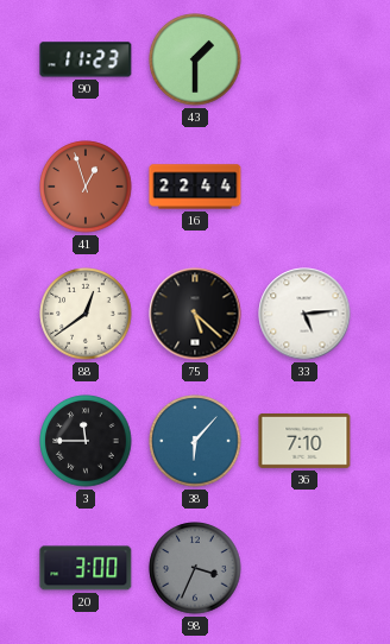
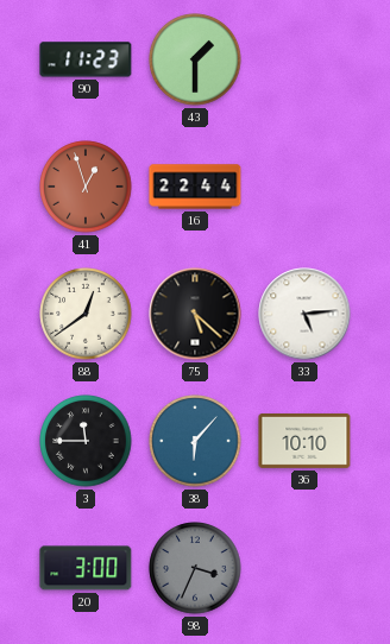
36: 7:10 -> 10:10
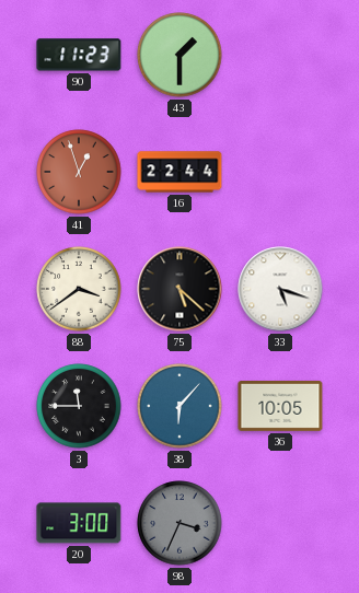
88: 12:39 -> 3:39
33: 5:14 -> 5:18
36: 10:10 -> 10:05
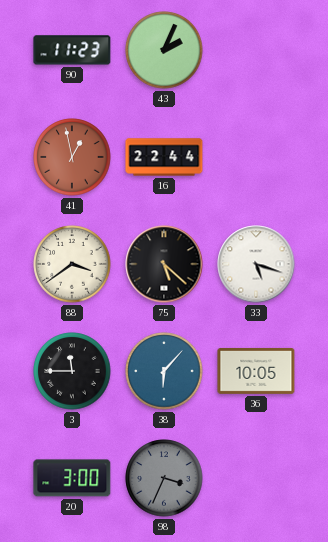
43: 1:30 -> 2:04
41: 12:57 -> 12:58
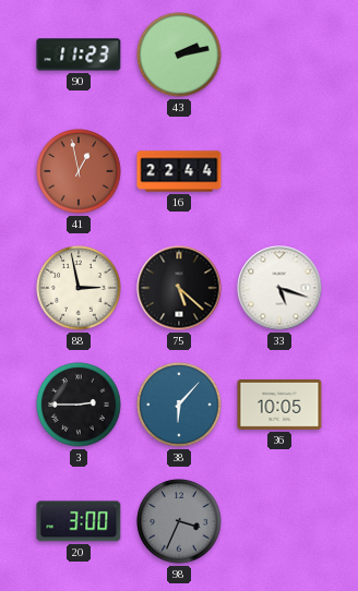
43: 2:04 -> 2:13
88: 3:39 -> 2:58
3: 11:45 -> 2:45
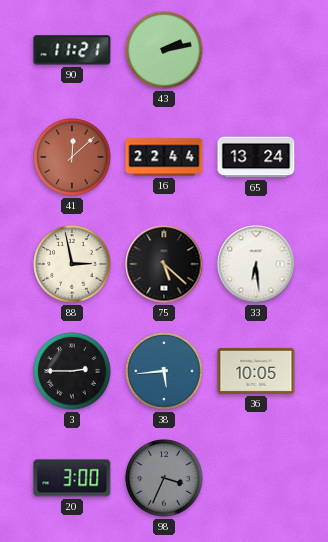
90: 11:23 -> 11:21
41: 12:58 -> 12:08
65: none -> 13:24
33: 5:18 -> 6:29
38: 6:07 -> 5:44
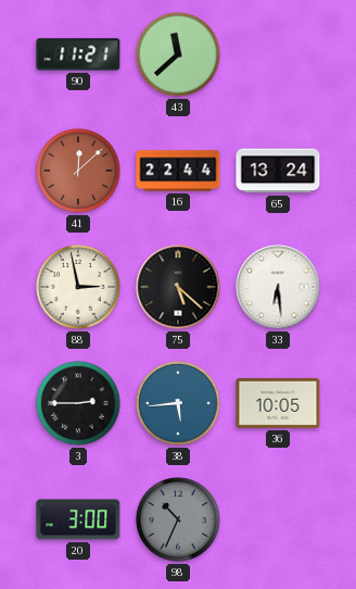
43: 2:13 -> 11:38
98: 3:34 -> 10:34
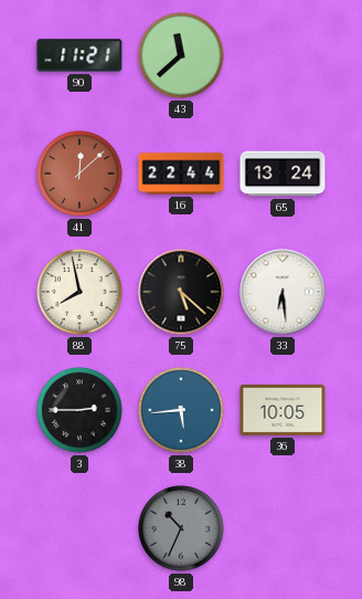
88: 2:58 -> 7:58
20: 3:00 -> none
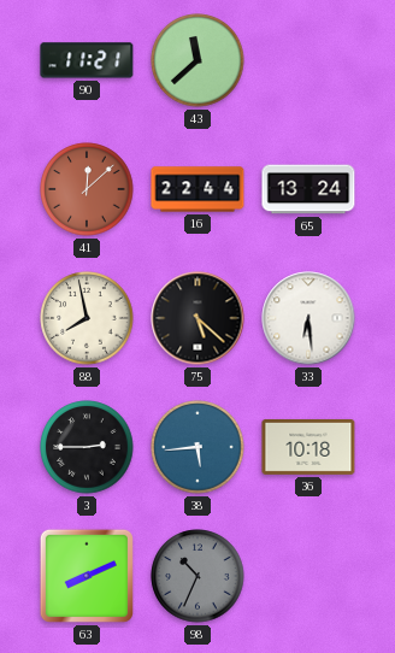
36: 10:05 -> 10:18
63: none -> 8:11
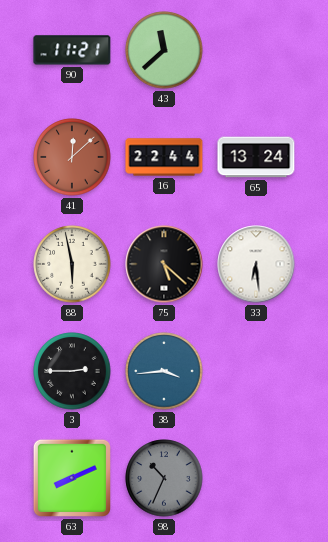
88: 7:58 -> 5:58
38: 5:44 -> 3:44
36: 10:18 -> none
